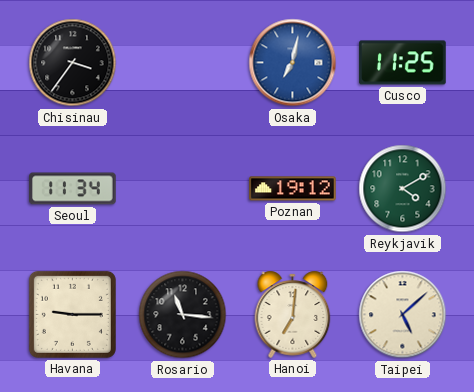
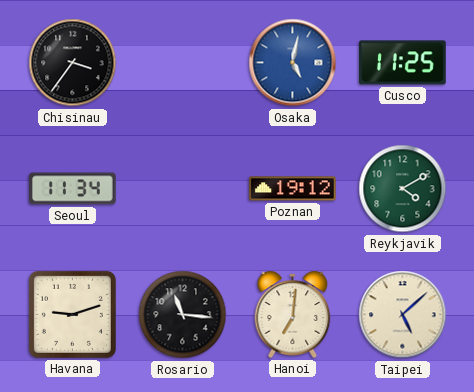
Osaka: 7:02 -> 5:02
Havana: 9:15 -> 9:12
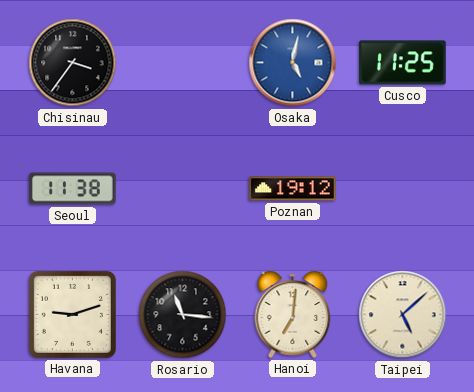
Seoul: 11:34 -> 11:38
Reykjavik: 4:10 -> none
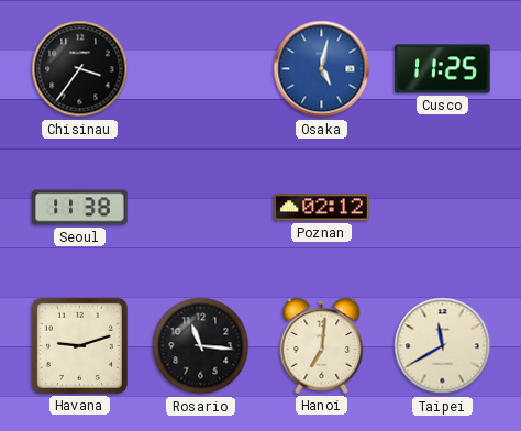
Poznan: 19:12 -> 02:12
Taipei: 5:08 -> 11:40
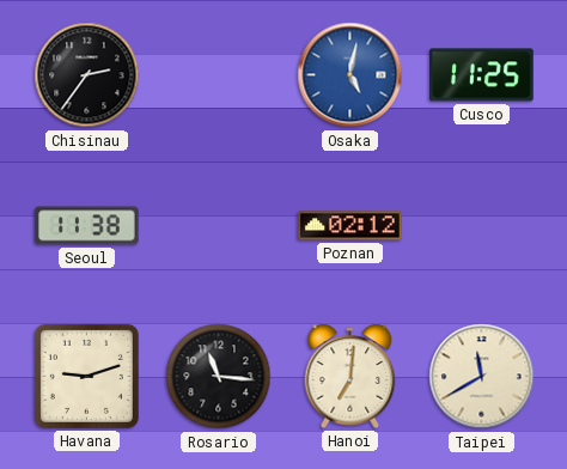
Chisinau: 3:36 -> 2:36
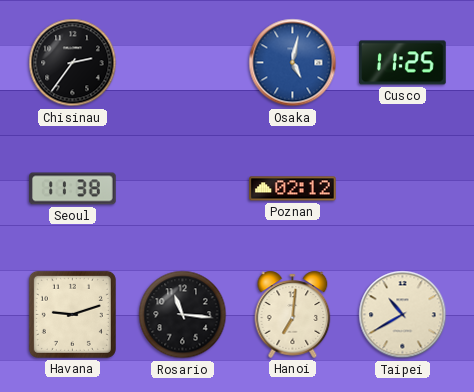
Taipei: 11:40 -> 10:40
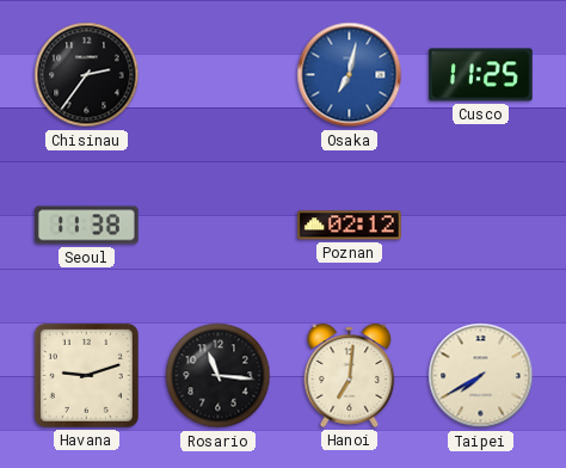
Osaka: 5:02 -> 7:02
Taipei: 10:40 -> 7:40
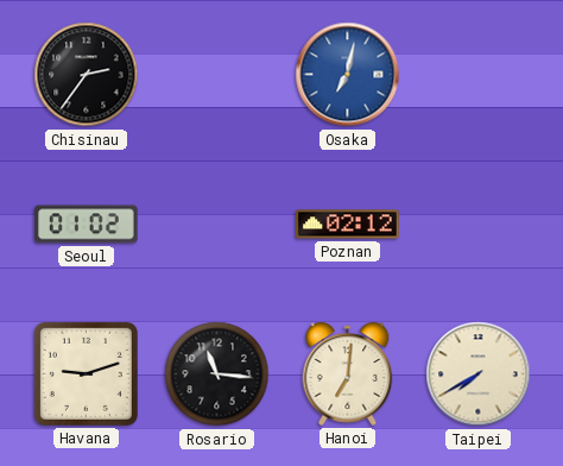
Cusco: 11:25 -> none
Seoul: 11:38 -> 01:02
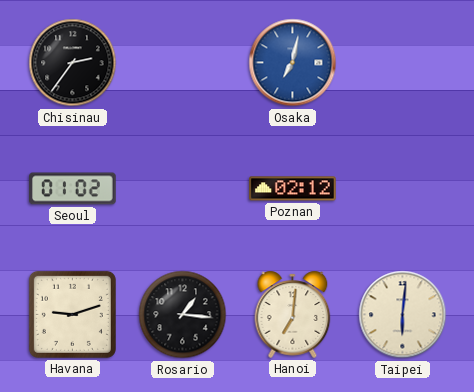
Rosario: 11:16 -> 1:16
Taipei: 7:40 -> 6:01
